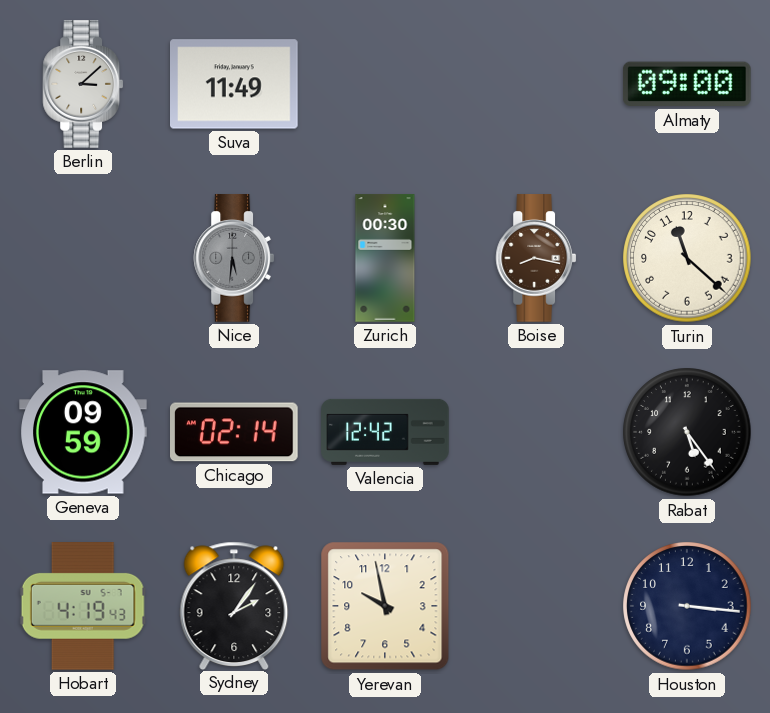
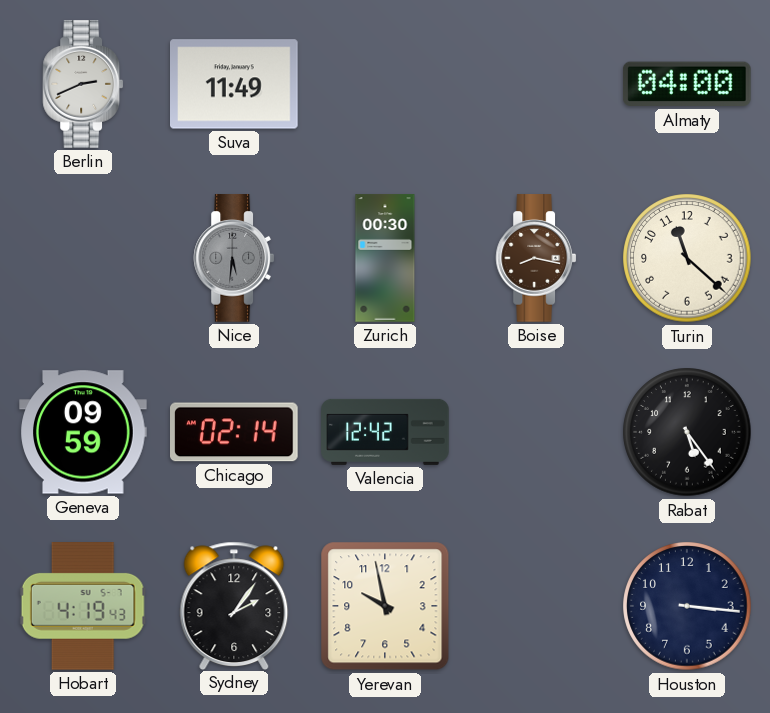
Berlin: 3:08 -> 2:41
Almaty: 09:00 -> 04:00
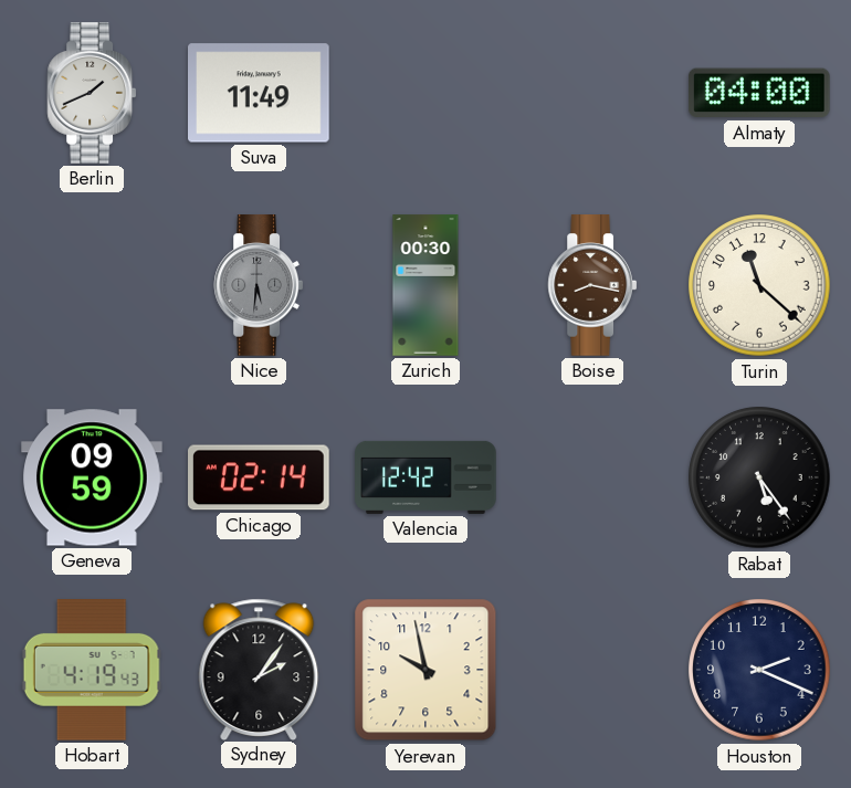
Berlin: 2:41 -> 1:41
Houston: 3:16 -> 2:19
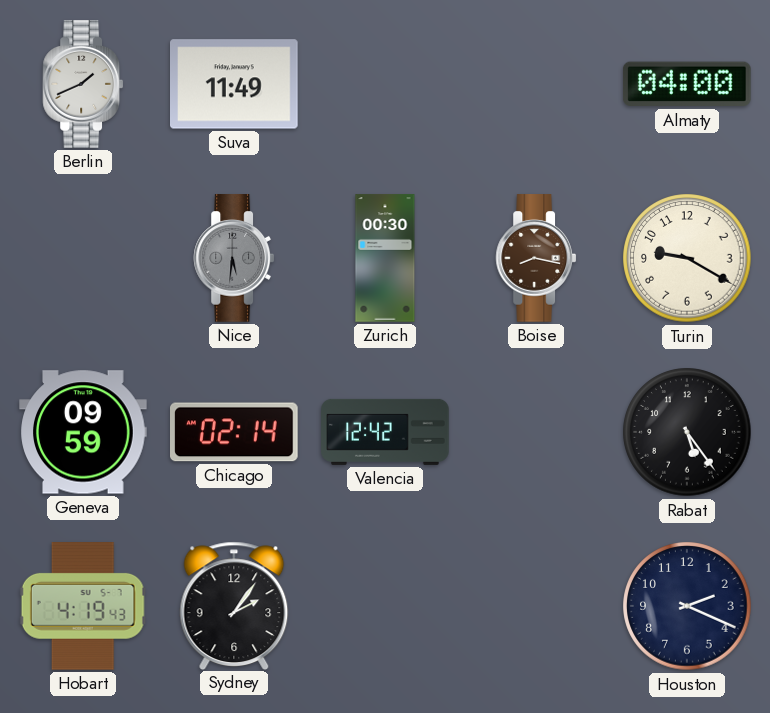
Turin: 11:22 -> 9:20
Yerevan: 9:58 -> none
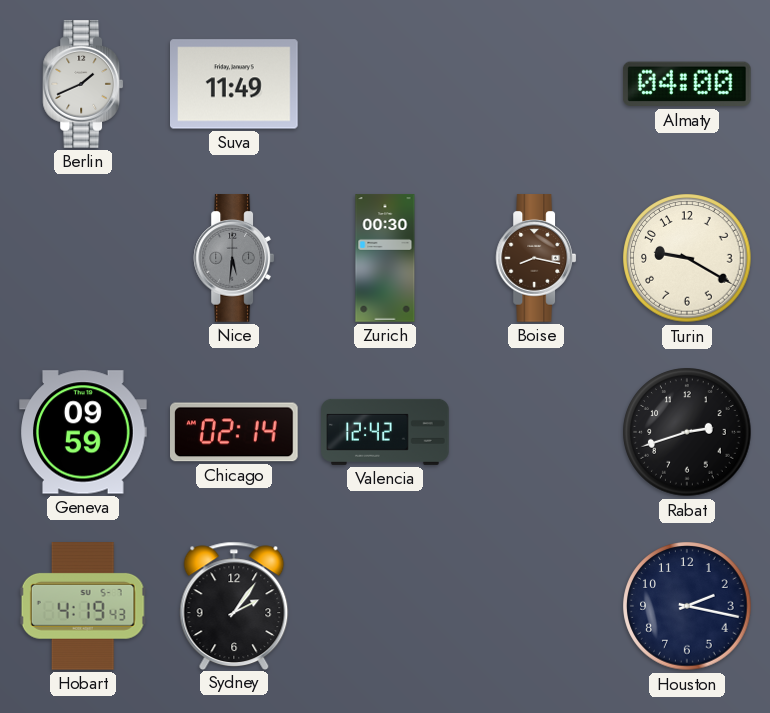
Rabat: 5:24 -> 2:42
Houston: 2:19 -> 2:17
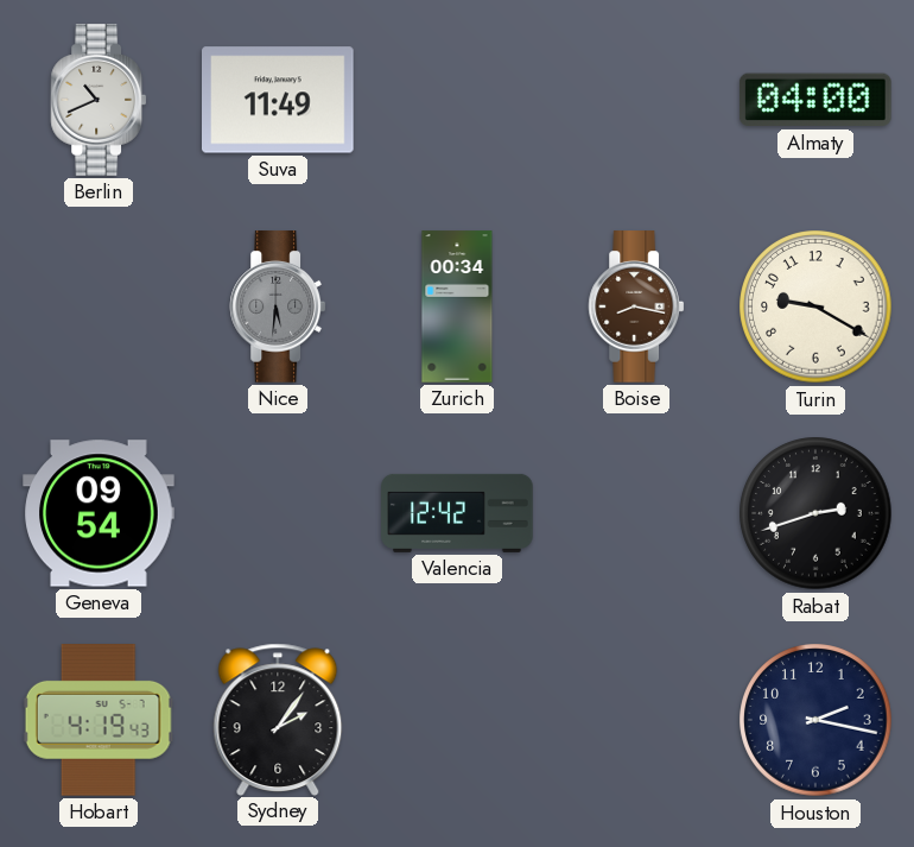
Berlin: 1:41 -> 10:41
Zurich: 00:30 -> 00:34
Geneva: 09:59 -> 09:54
Chicago: 02:14 -> none
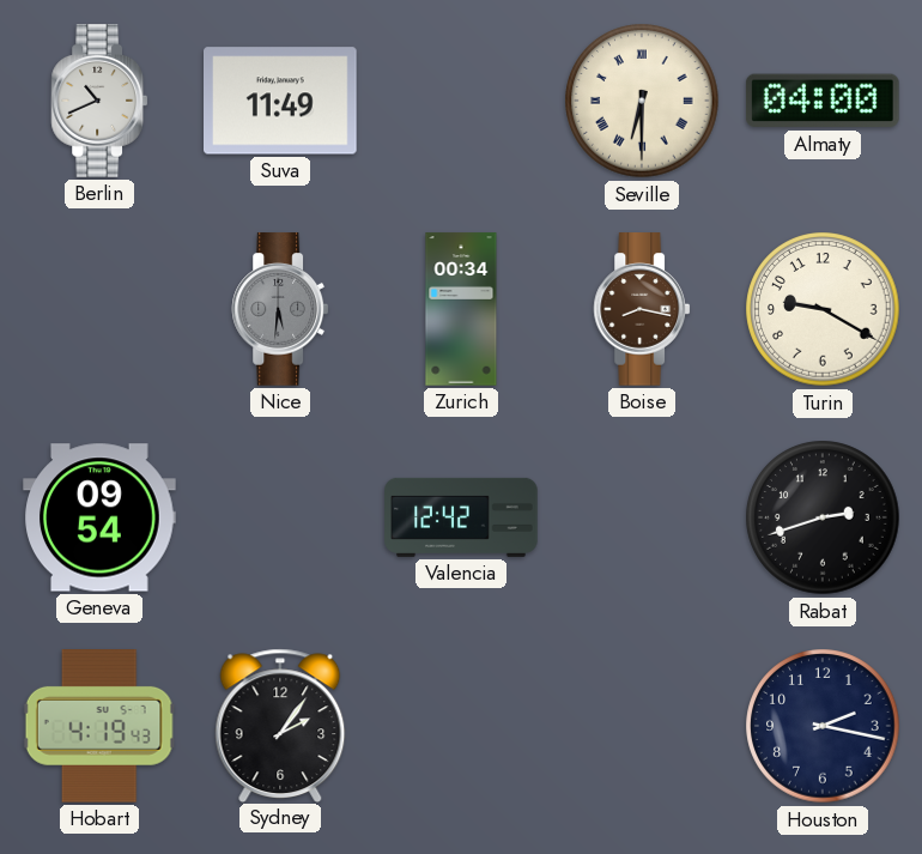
Seville: none -> 6:30
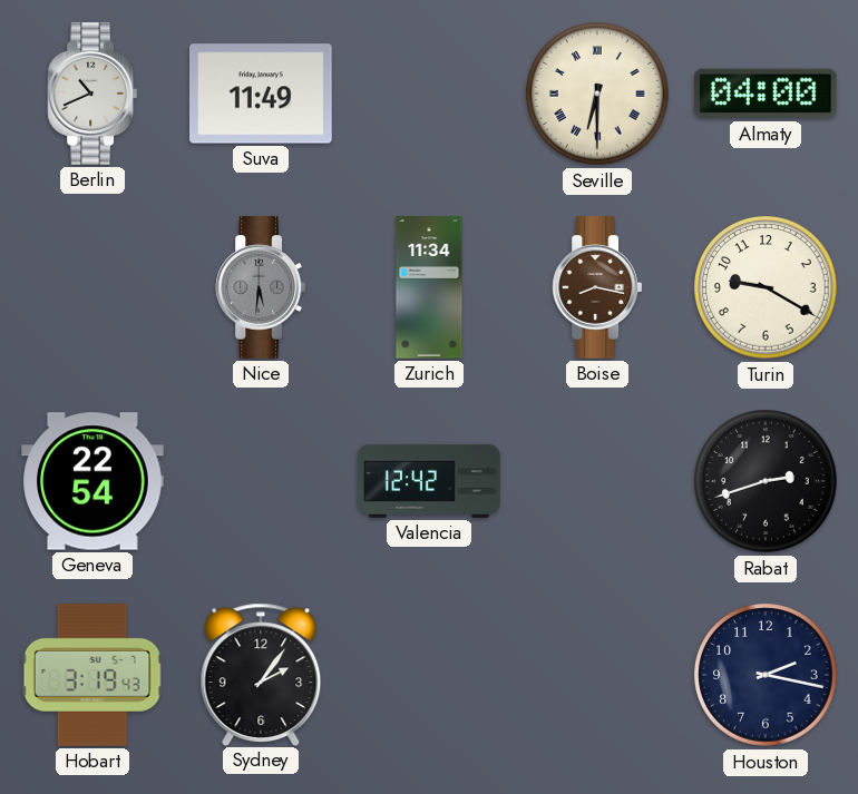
Zurich: 00:34 -> 11:34
Geneva: 09:54 -> 22:54
Hobart: 4:19 -> 3:19
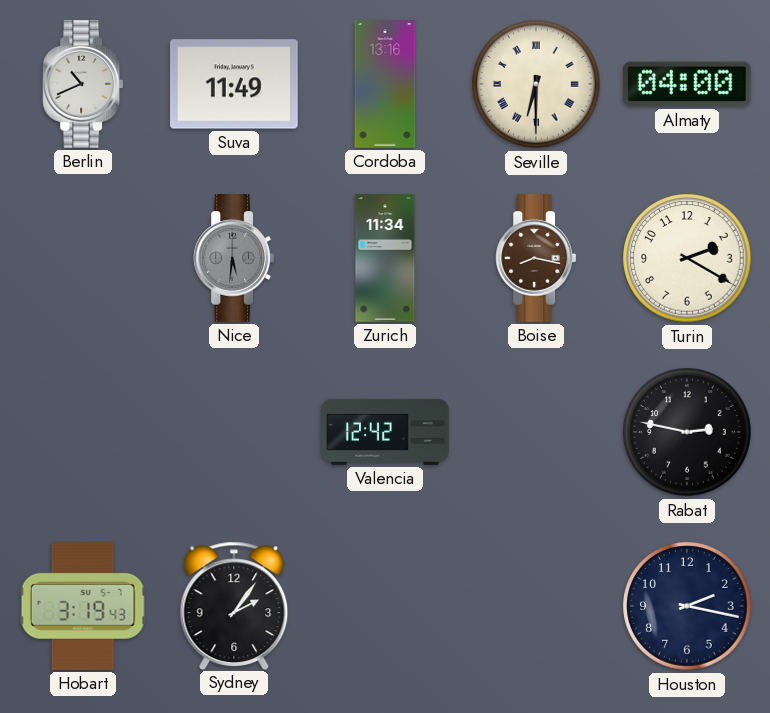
Cordoba: none -> 13:16
Turin: 9:20 -> 2:20
Geneva: 22:54 -> none
Rabat: 2:42 -> 2:47
